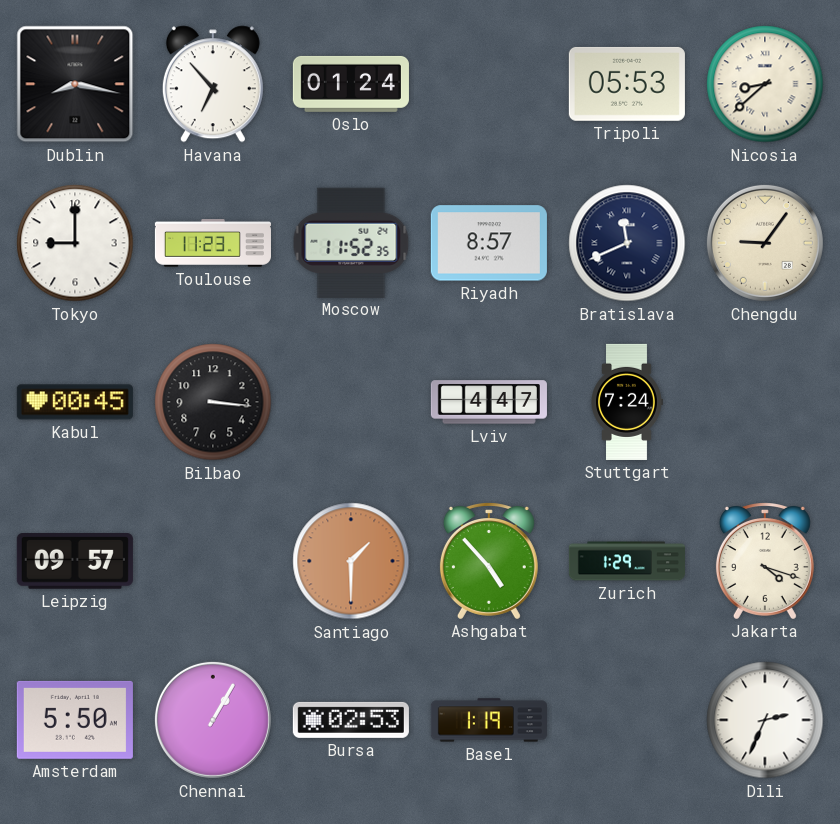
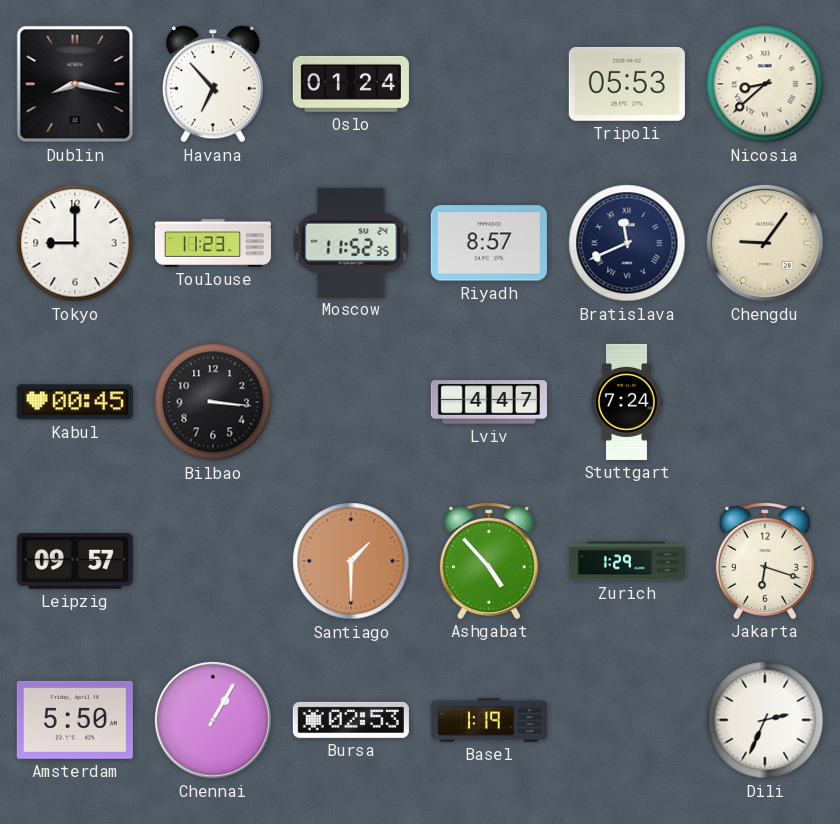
Jakarta: 4:18 -> 6:18
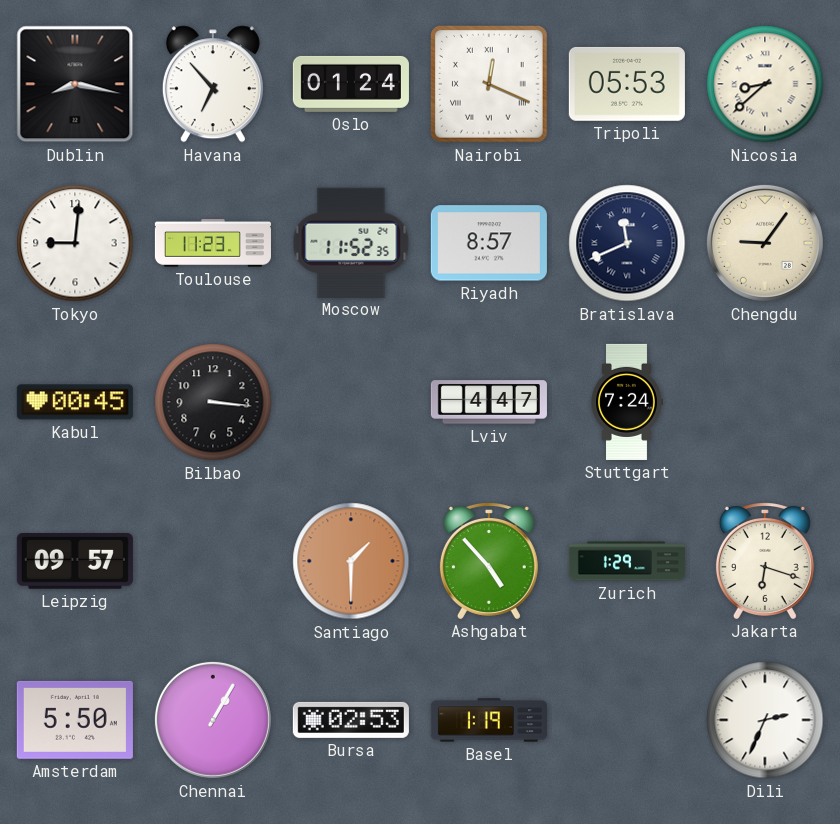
Nairobi: none -> 12:19
Tokyo: 9:00 -> 9:01
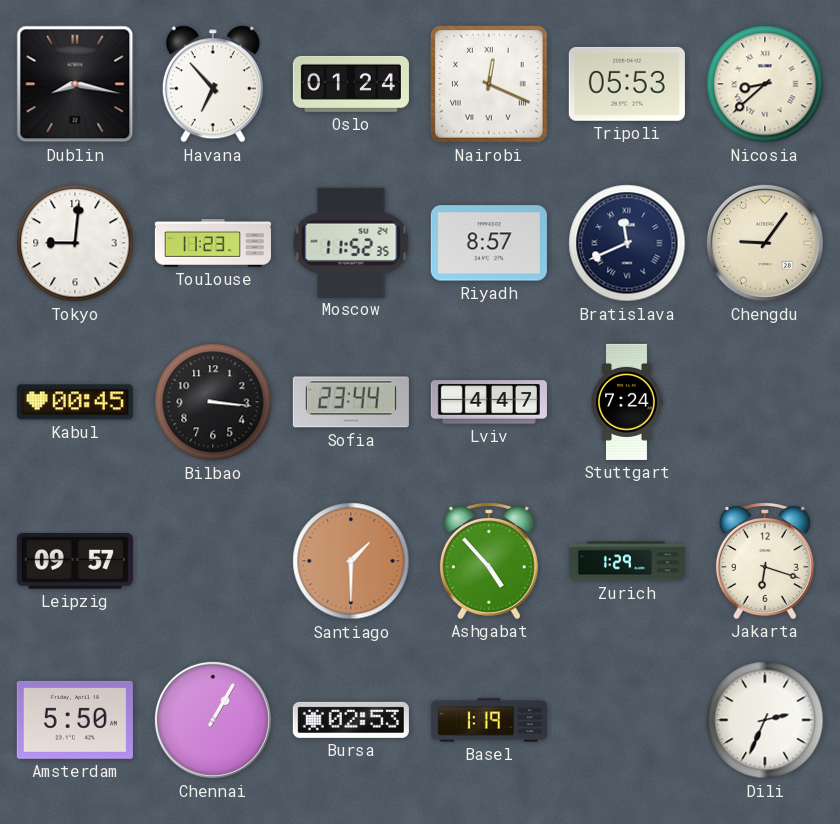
Sofia: none -> 23:44
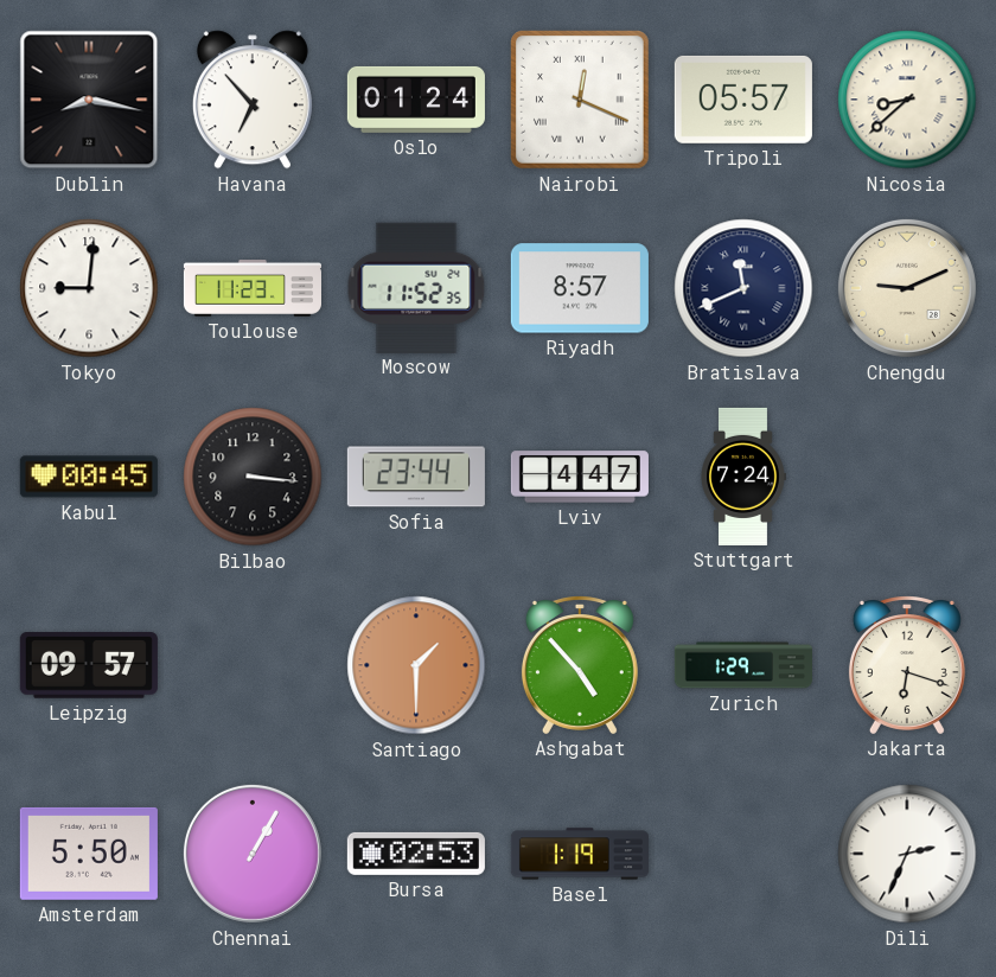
Tripoli: 05:53 -> 05:57
Chengdu: 9:06 -> 9:11
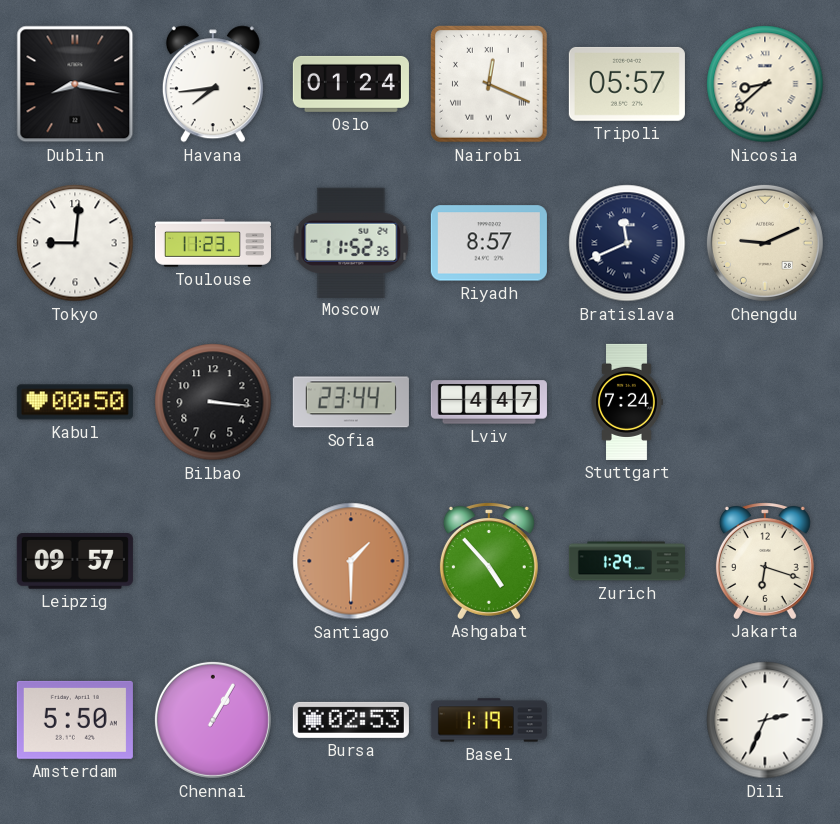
Havana: 6:53 -> 7:44
Kabul: 00:45 -> 00:50
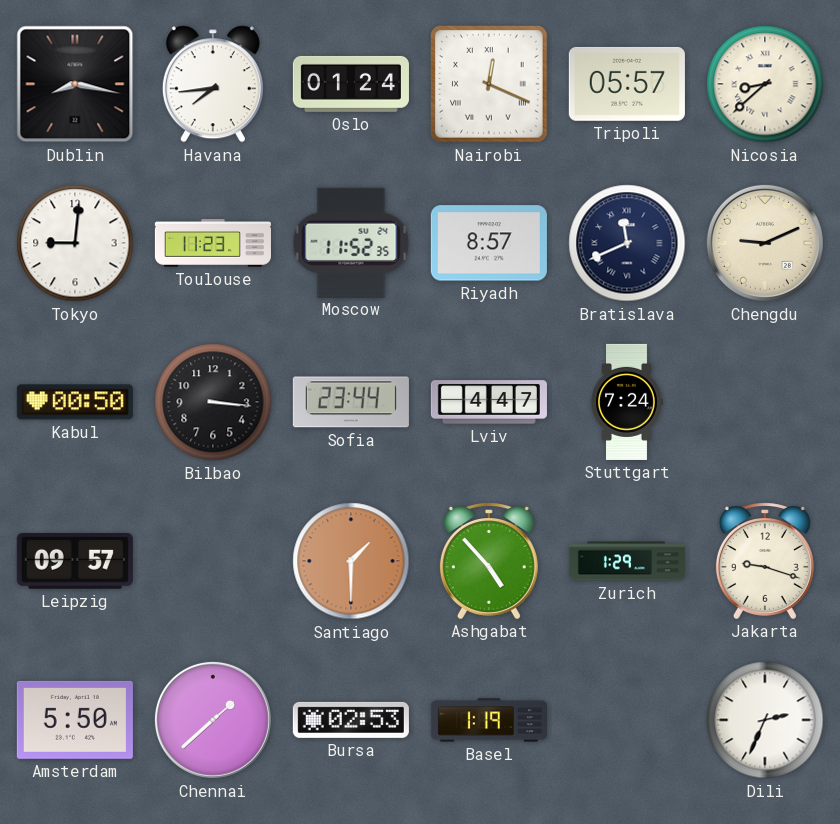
Jakarta: 6:18 -> 9:18
Chennai: 1:05 -> 1:38
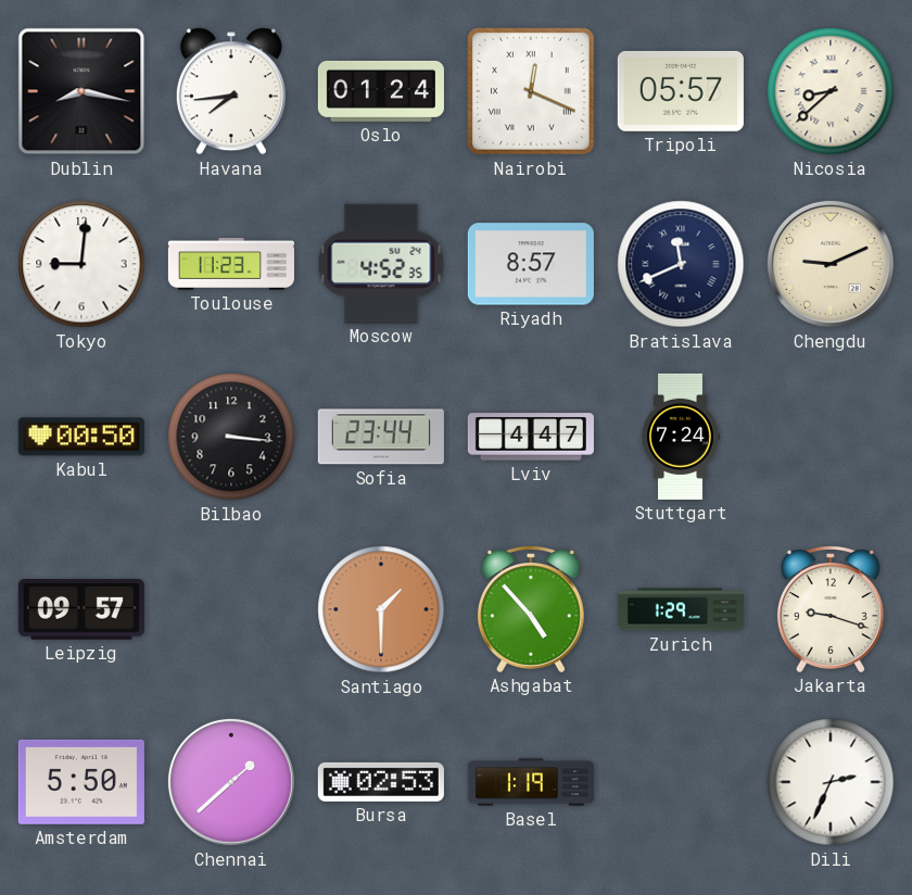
Moscow: 11:52 -> 4:52
